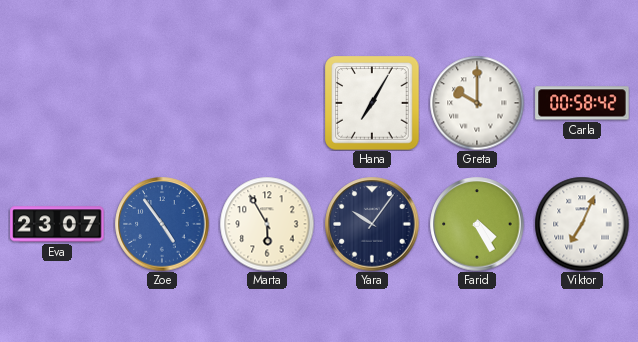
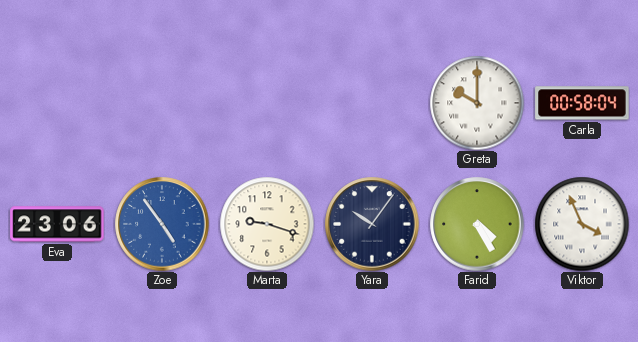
Hana: 7:05 -> none
Carla: 00:58:42 -> 00:58:04
Eva: 23:07 -> 23:06
Marta: 5:55 -> 9:18
Viktor: 7:04 -> 3:56
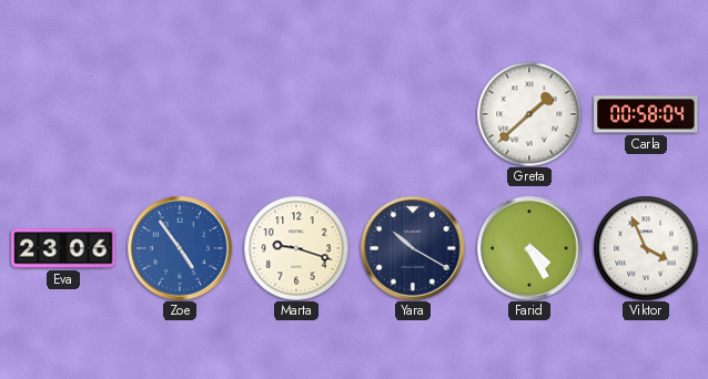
Greta: 10:00 -> 1:38
Yara: 10:06 -> 10:20
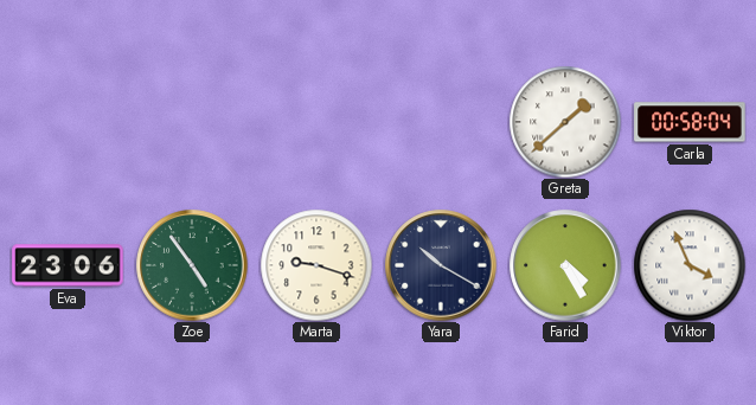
Zoe dial: blue -> green
